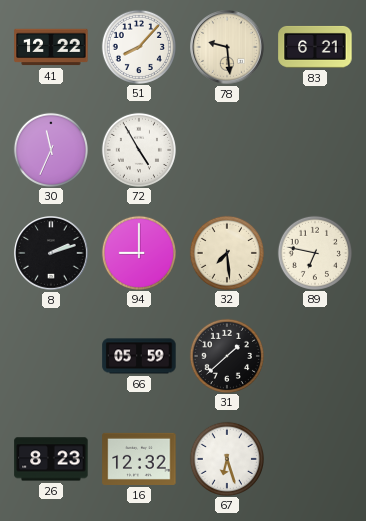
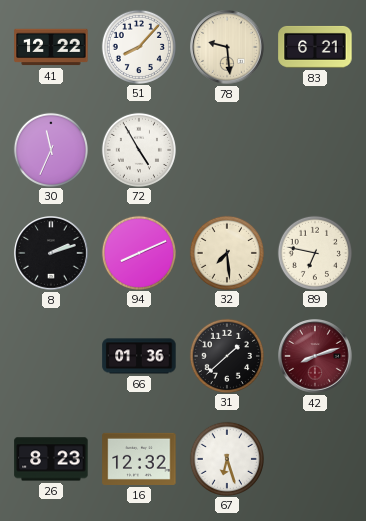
94: 9:00 -> 8:11
66: 05:59 -> 01:36
42: none -> 8:12
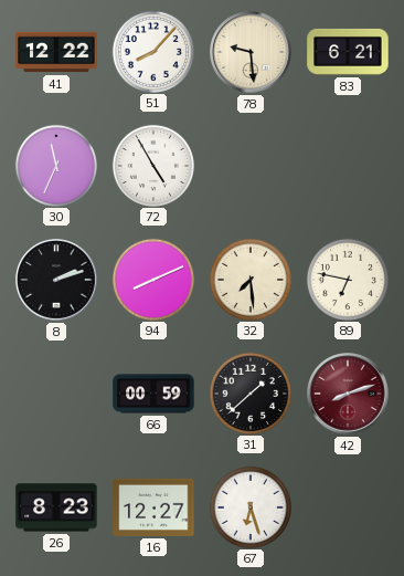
66: 01:36 -> 00:59
16: 12:32 -> 12:27
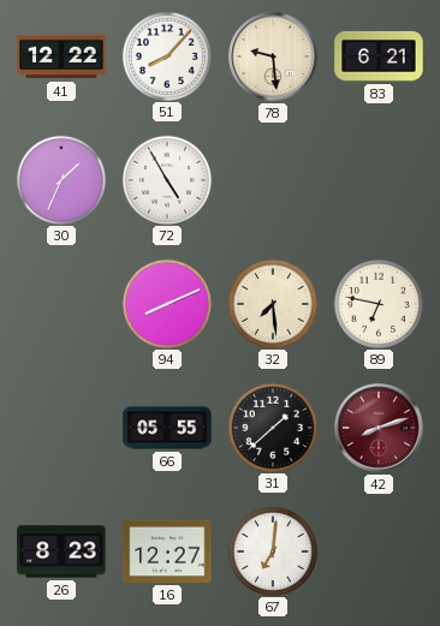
30: 11:34 -> 1:34
8: 2:12 -> none
66: 00:59 -> 05:55
67: 6:27 -> 7:01
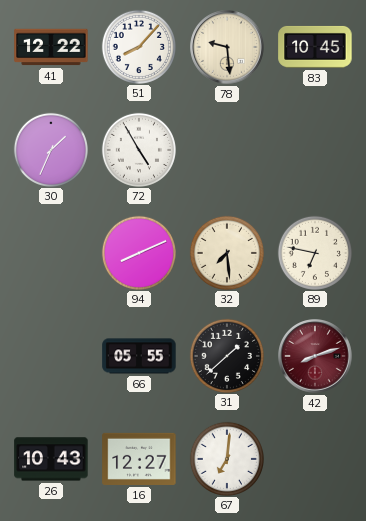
83: 6:21 -> 10:45
26: 8:23 -> 10:43
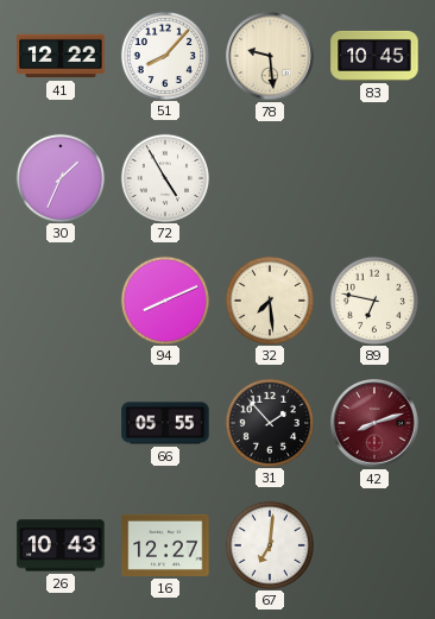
31: 1:38 -> 1:53
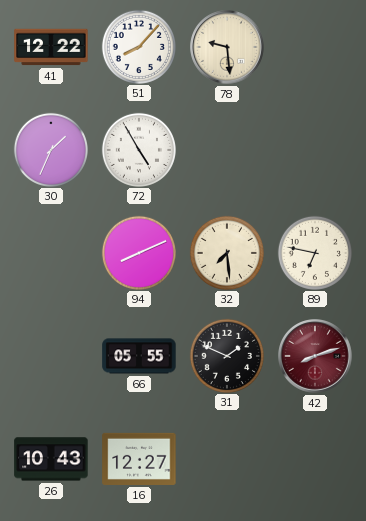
83: 10:45 -> none
31: 1:53 -> 1:49
67: 7:01 -> none
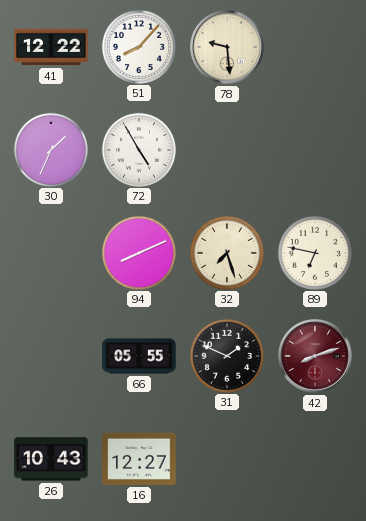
32: 7:29 -> 7:27
